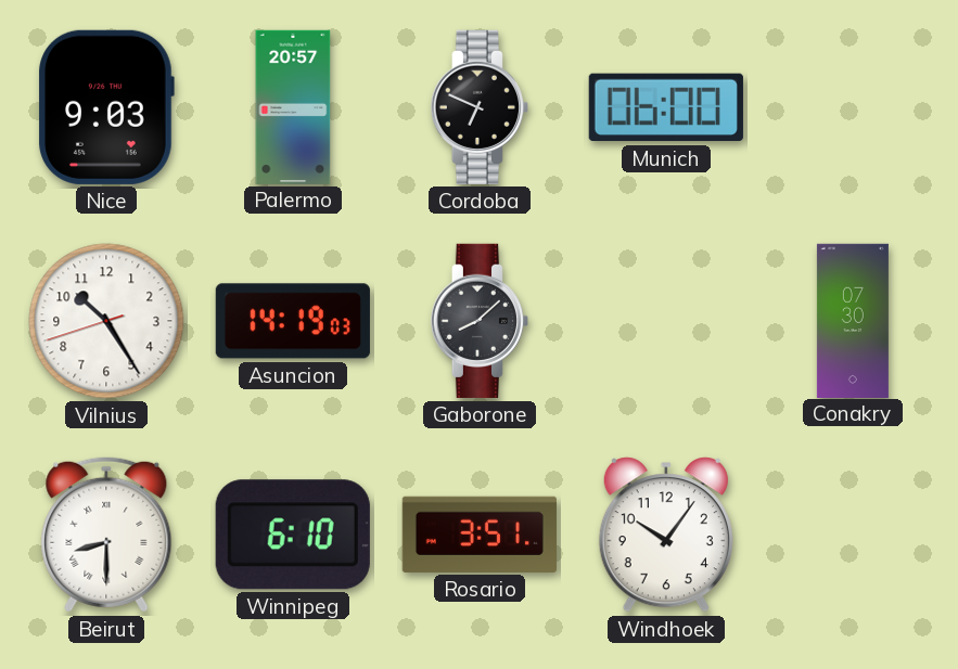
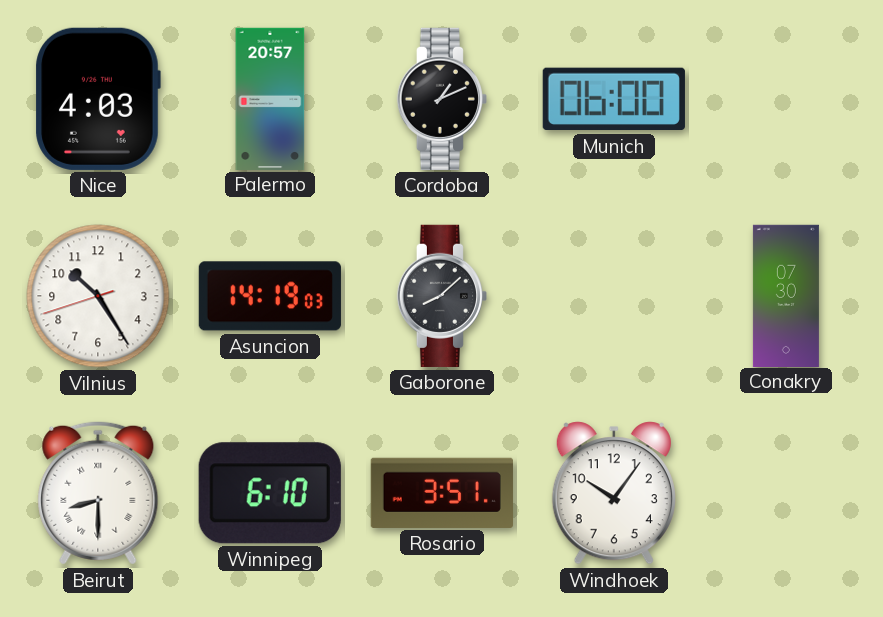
Nice: 9:03 -> 4:03
Cordoba: 6:49 -> 1:11
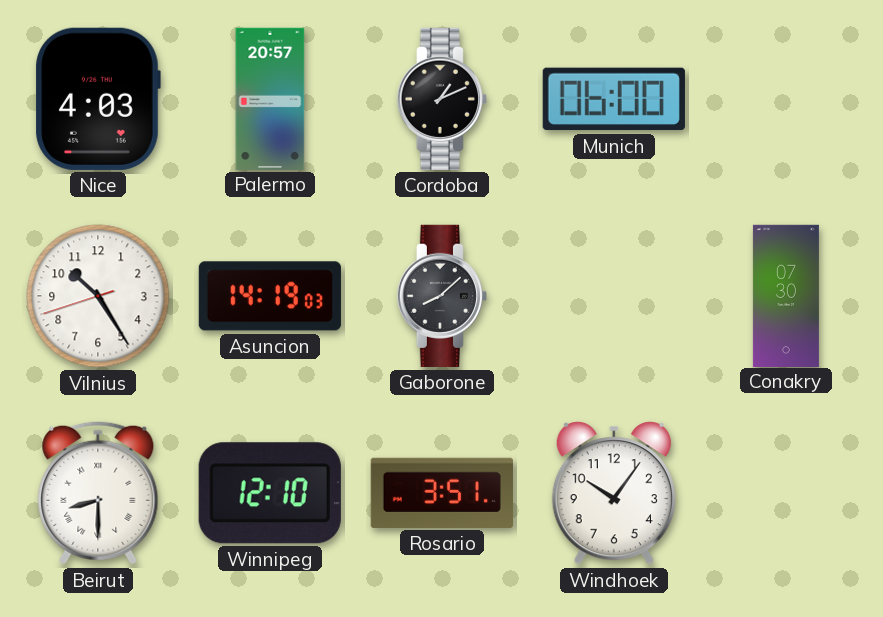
Winnipeg: 6:10 -> 12:10
